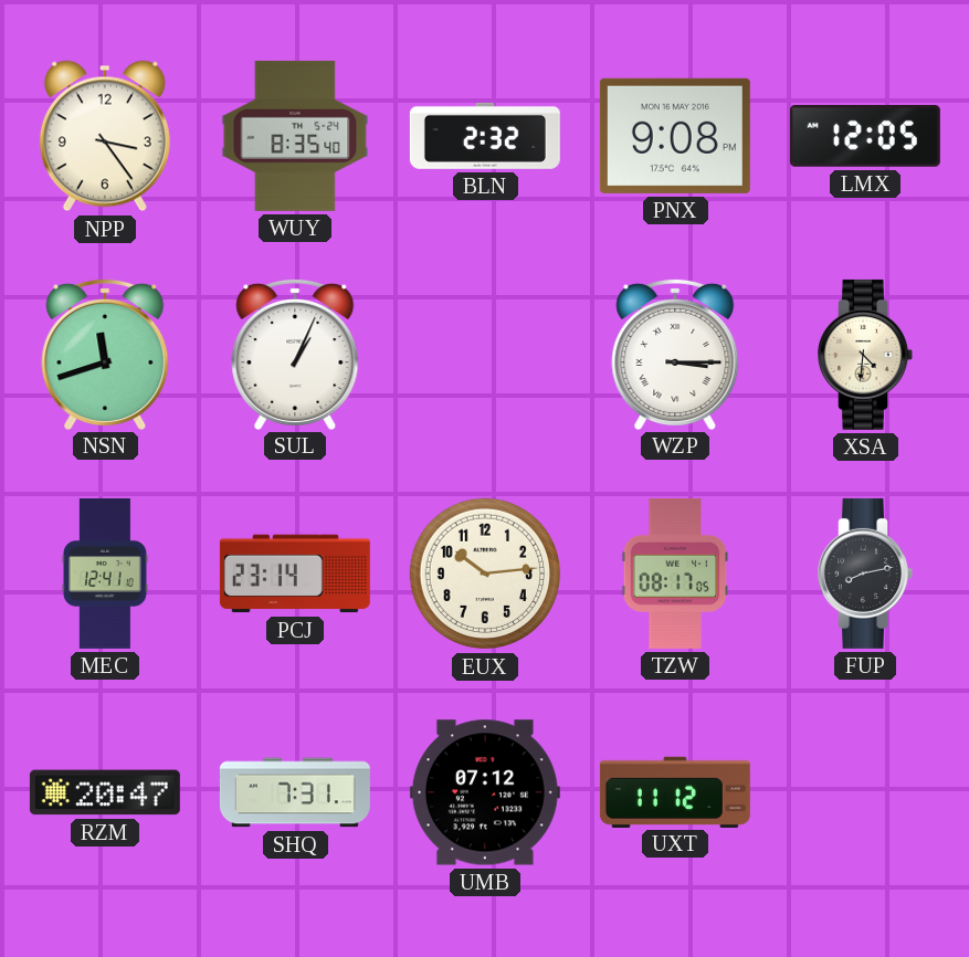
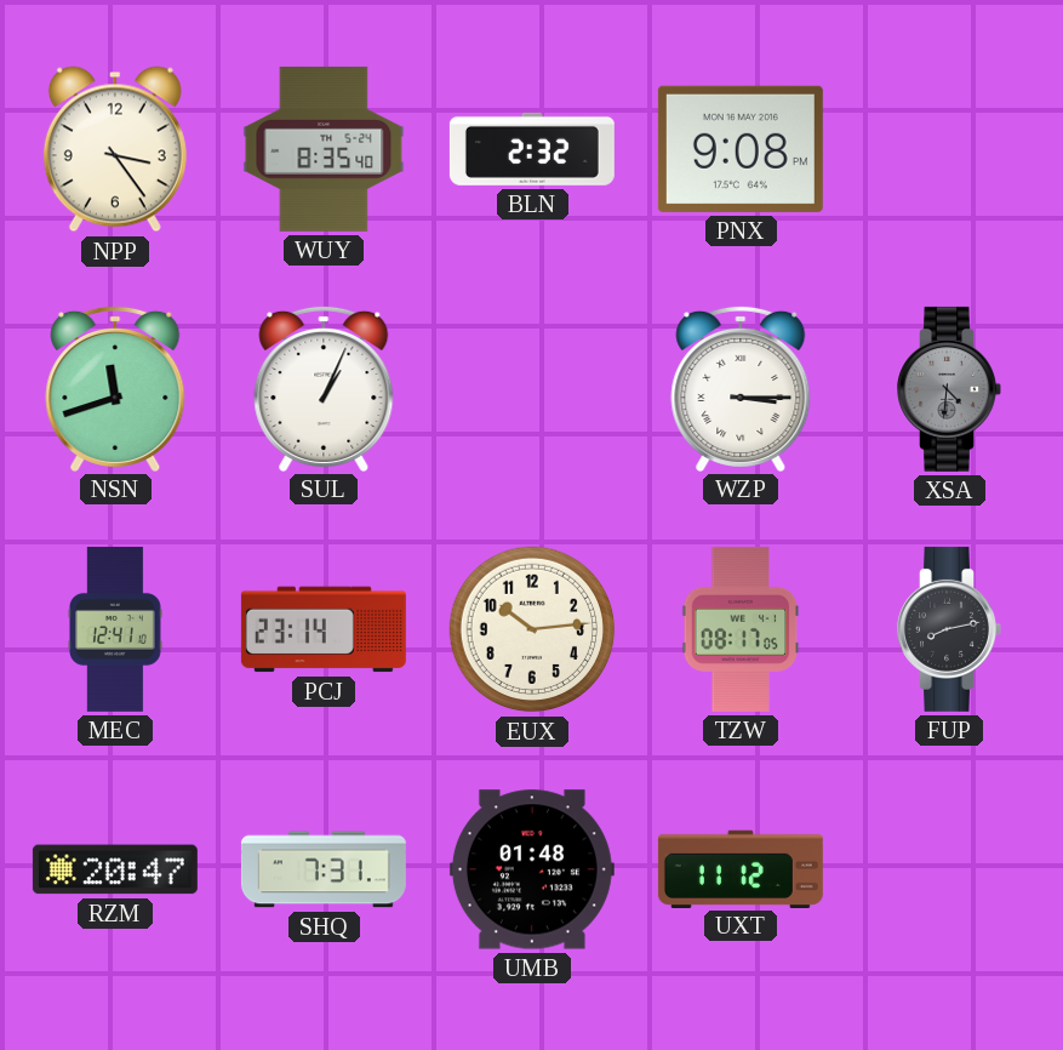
LMX: 12:05 -> none
XSA dial: cream -> grey
UMB: 07:12 -> 01:48
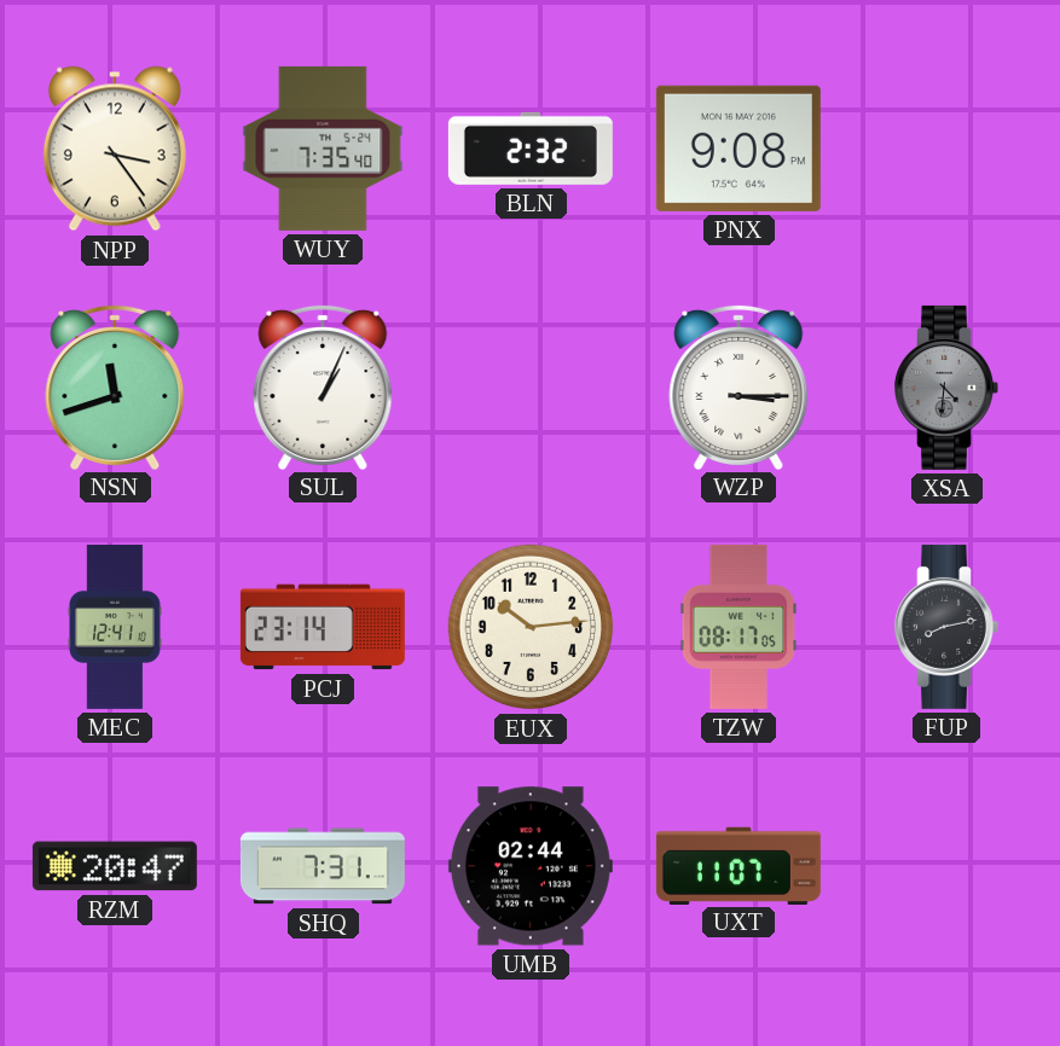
WUY: 8:35 -> 7:35
UMB: 01:48 -> 02:44
UXT: 11:12 -> 11:07
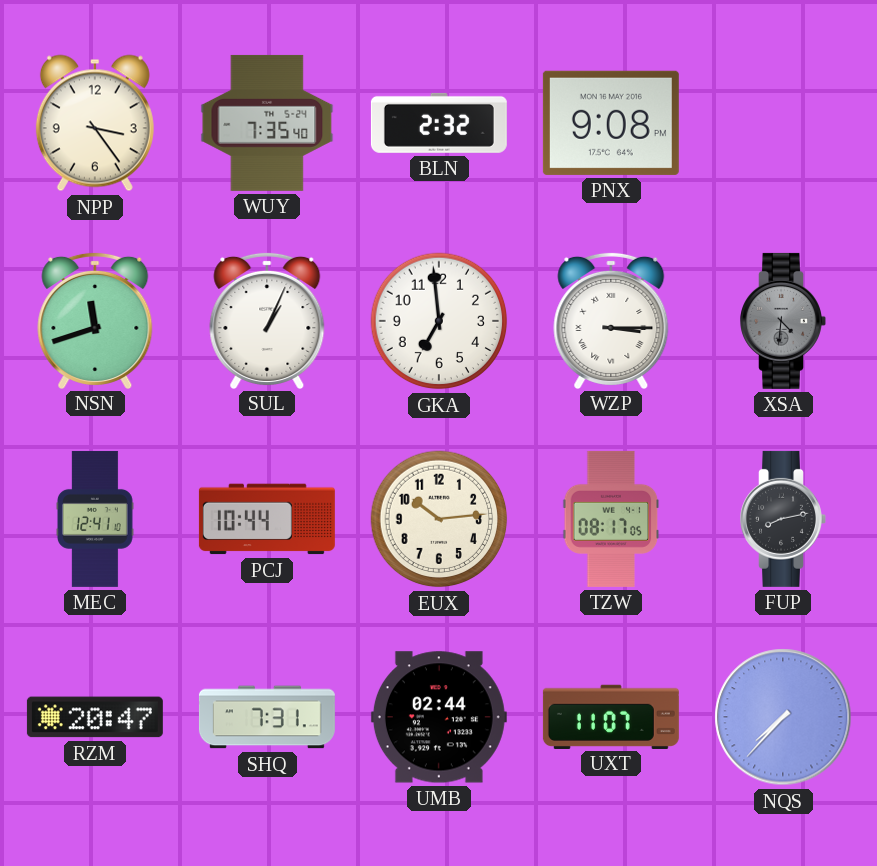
GKA: none -> 6:59
PCJ: 23:14 -> 10:44
NQS: none -> 7:37
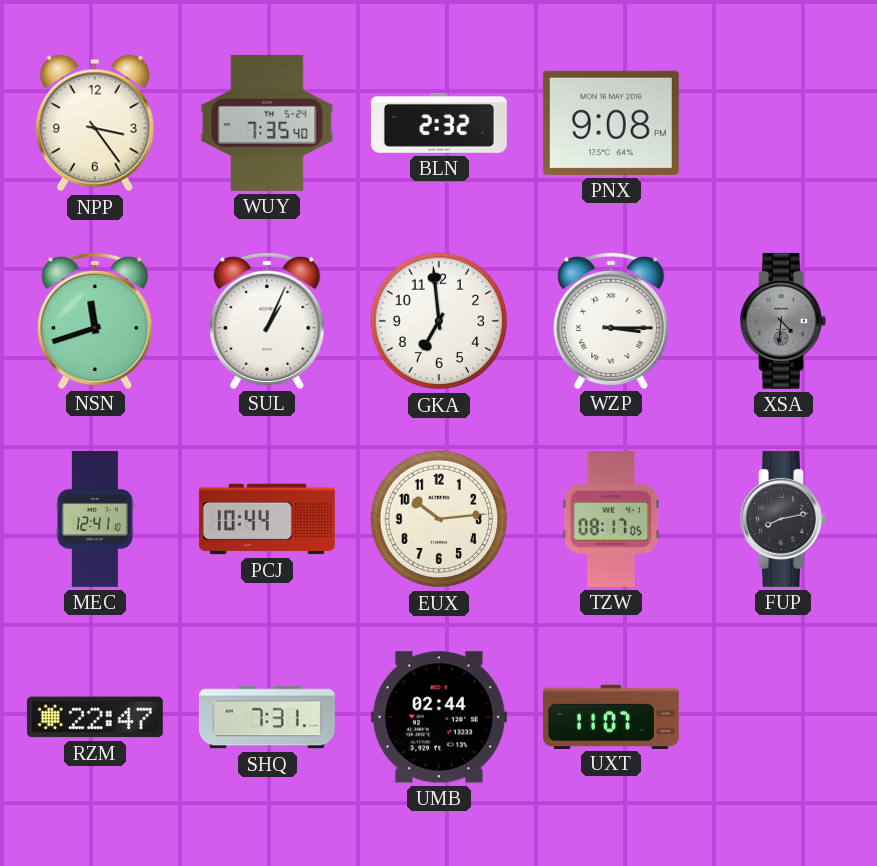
RZM: 20:47 -> 22:47
NQS: 7:37 -> none
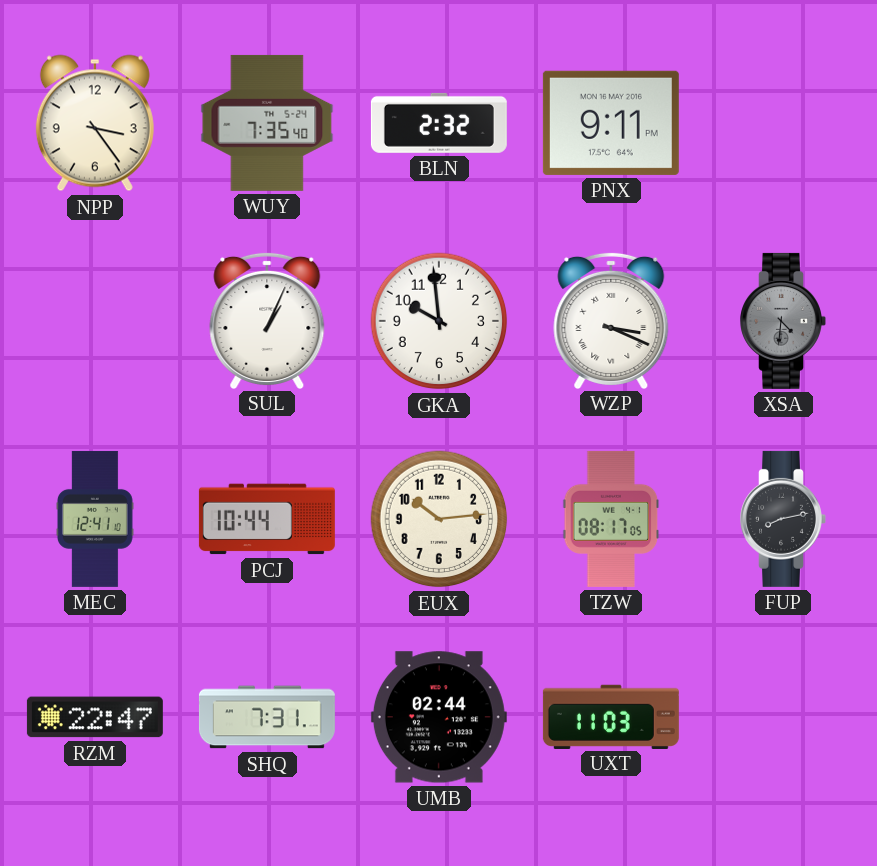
PNX: 9:08 -> 9:11
NSN: 11:42 -> none
GKA: 6:59 -> 9:59
WZP: 3:15 -> 3:19
UXT: 11:07 -> 11:03
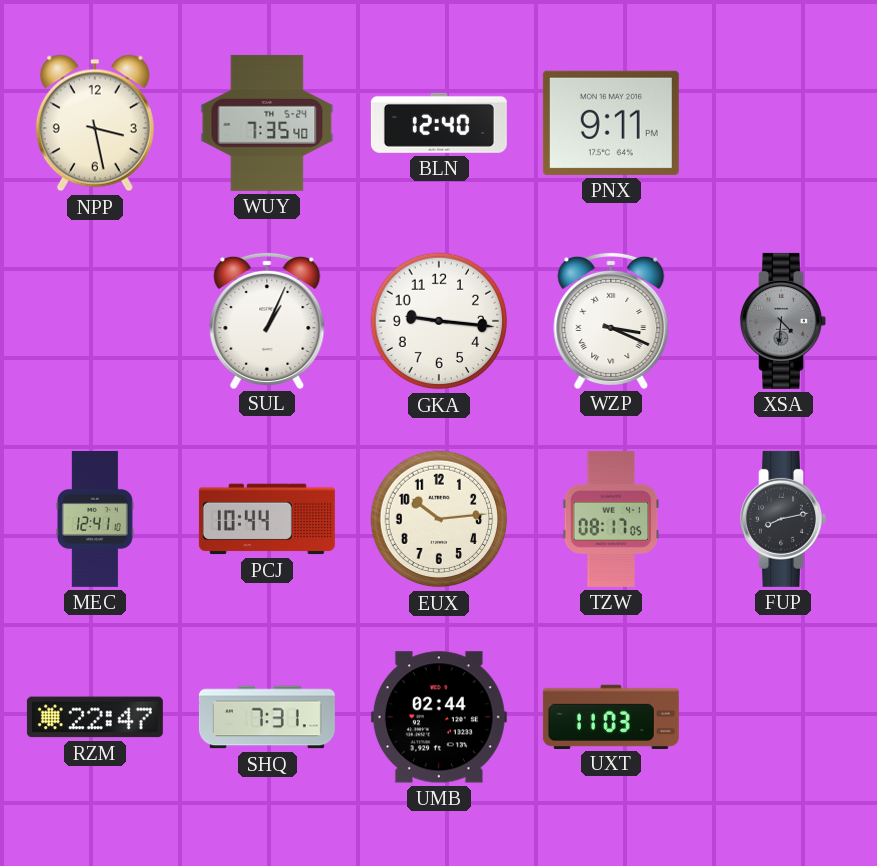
NPP: 3:24 -> 3:28
BLN: 2:32 -> 12:40
GKA: 9:59 -> 9:16
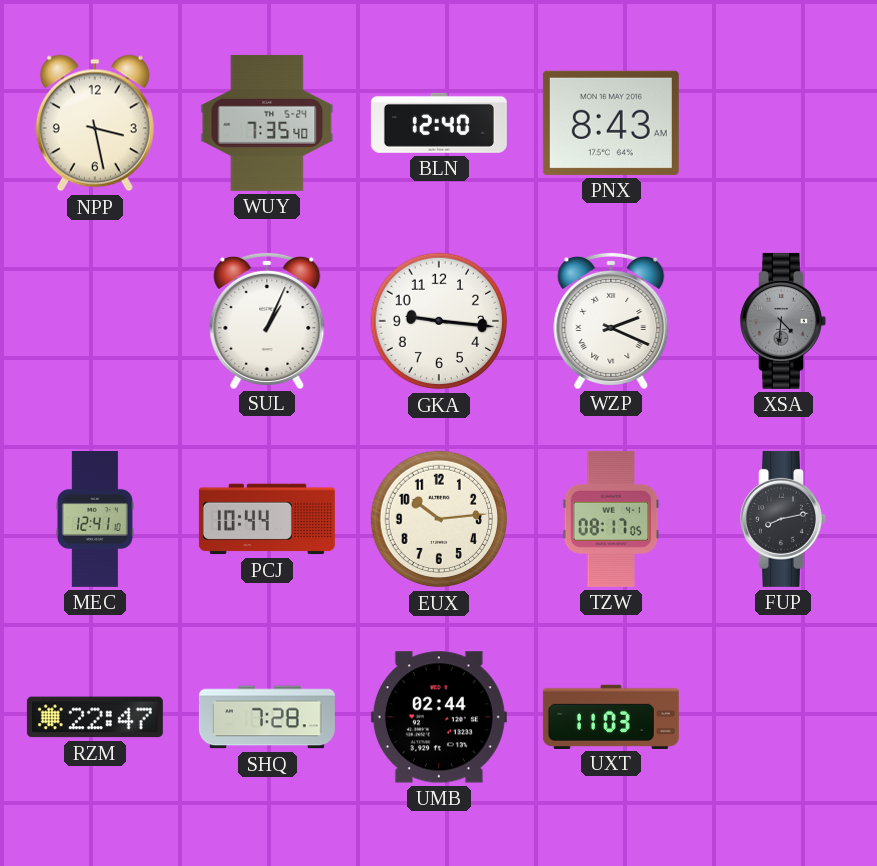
PNX: 9:11 -> 8:43
WZP: 3:19 -> 2:19
SHQ: 7:31 -> 7:28
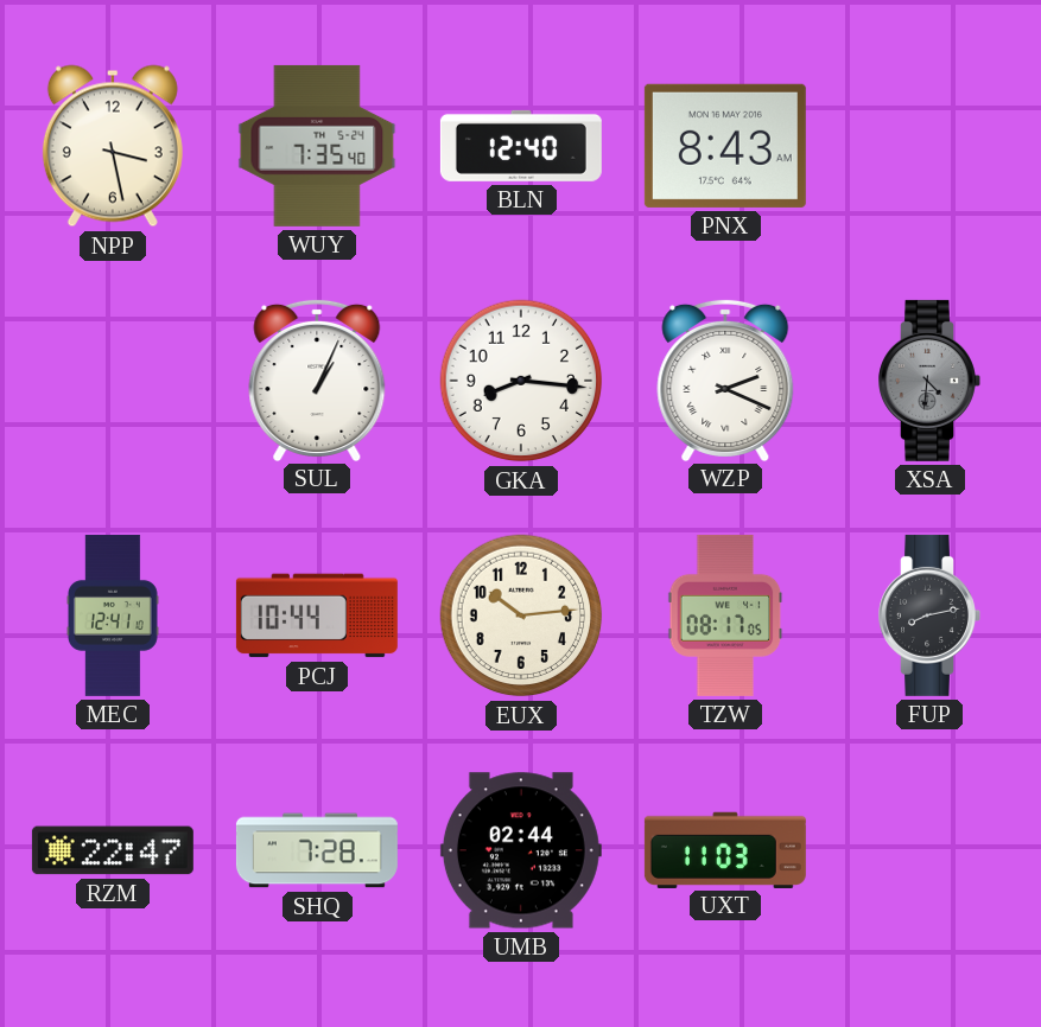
GKA: 9:16 -> 8:16
